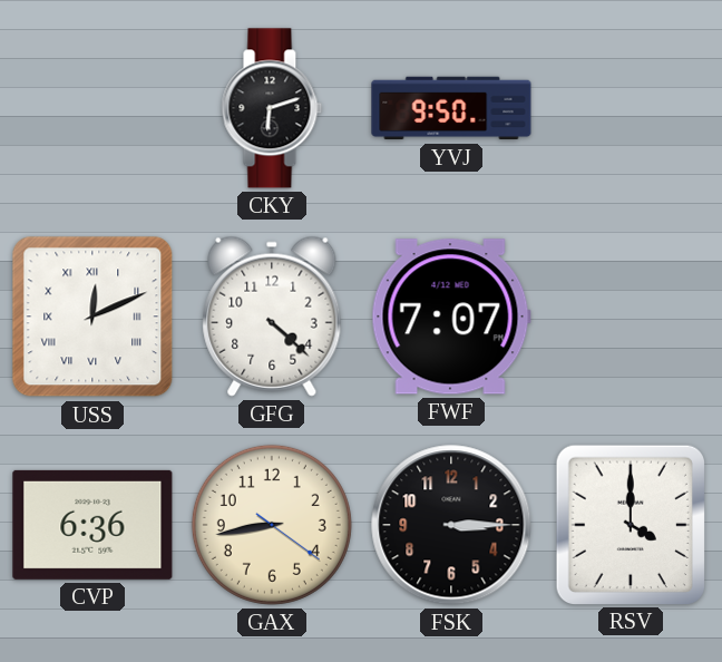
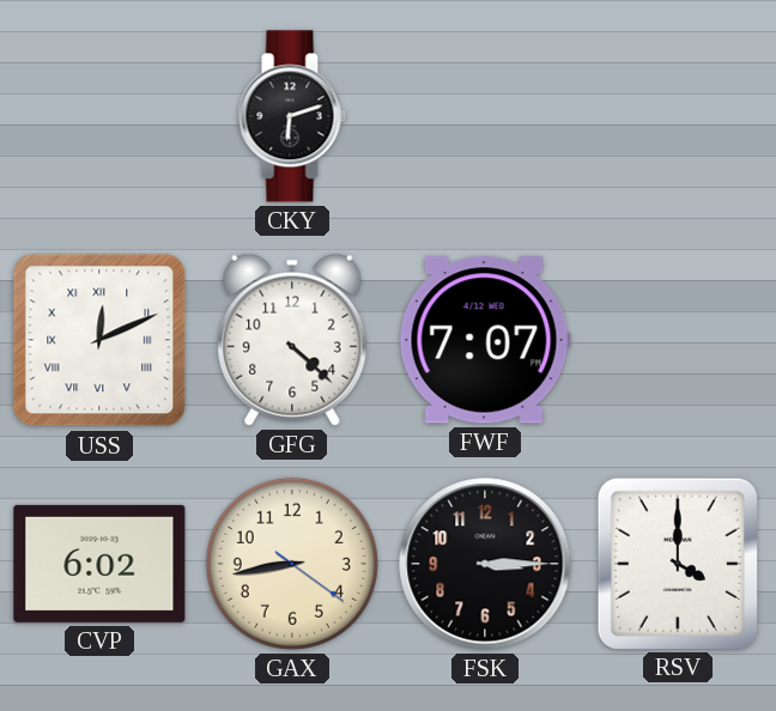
YVJ: 9:50 -> none
CVP: 6:36 -> 6:02
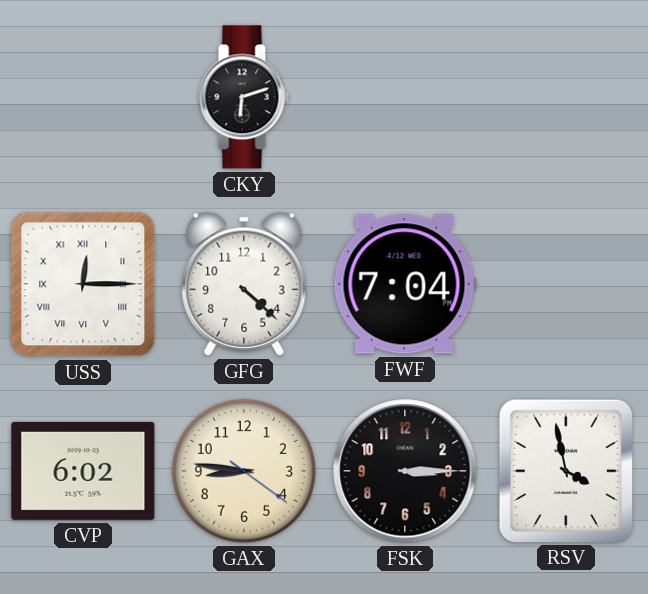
USS: 12:11 -> 12:15
FWF: 7:07 -> 7:04
GAX: 8:43 -> 8:46
RSV: 4:00 -> 3:58
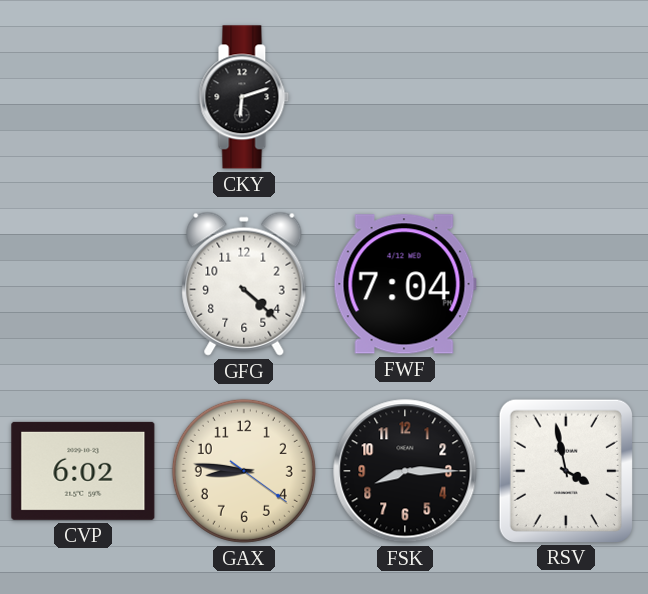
USS: 12:15 -> none
FSK: 3:15 -> 8:15
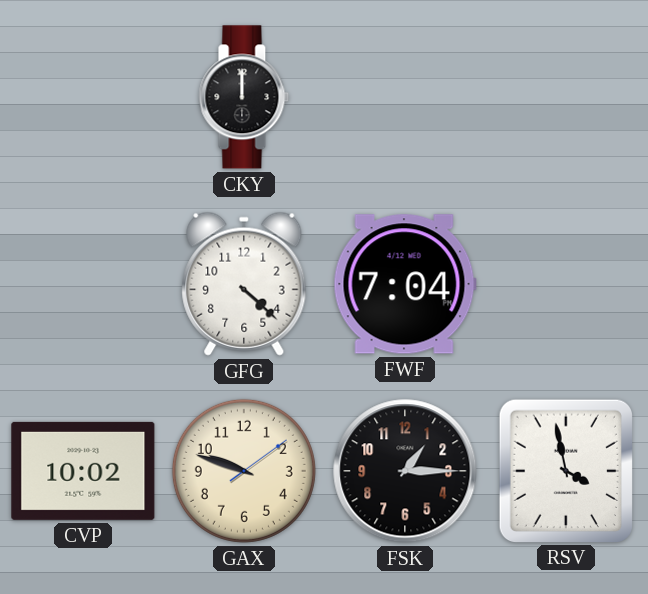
CKY: 6:12 -> 12:00
CVP: 6:02 -> 10:02
GAX: 8:46 -> 9:48
FSK: 8:15 -> 1:15
